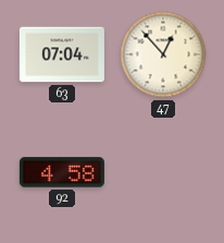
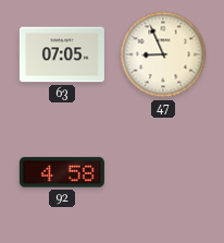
63: 07:04 -> 07:05
47: 12:53 -> 8:56
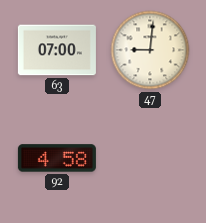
63: 07:05 -> 07:00
47: 8:56 -> 9:01
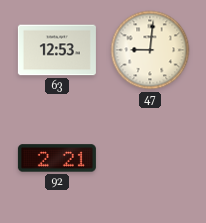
63: 07:00 -> 12:53
92: 4:58 -> 2:21
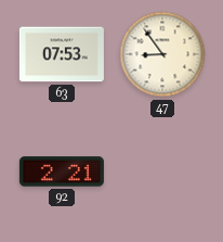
63: 12:53 -> 07:53
47: 9:01 -> 8:54
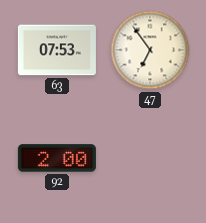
47: 8:54 -> 6:54
92: 2:21 -> 2:00
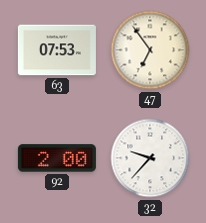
32: none -> 9:37
